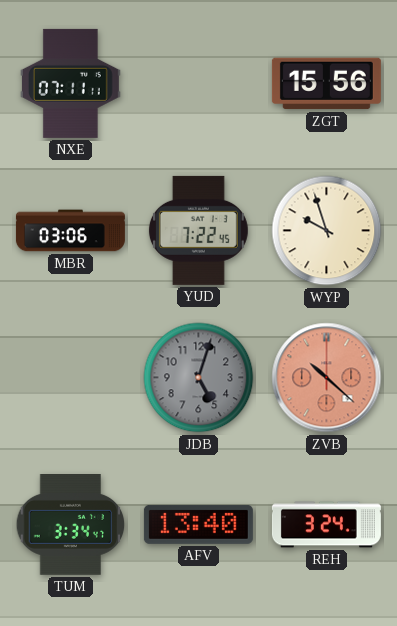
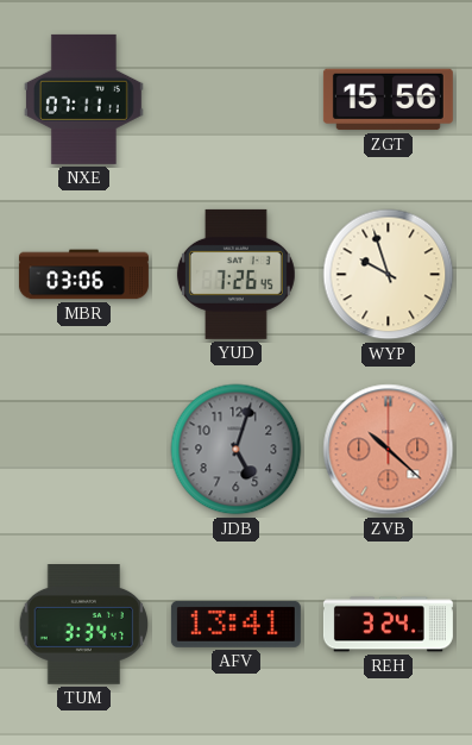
YUD: 7:22 -> 7:26
AFV: 13:40 -> 13:41
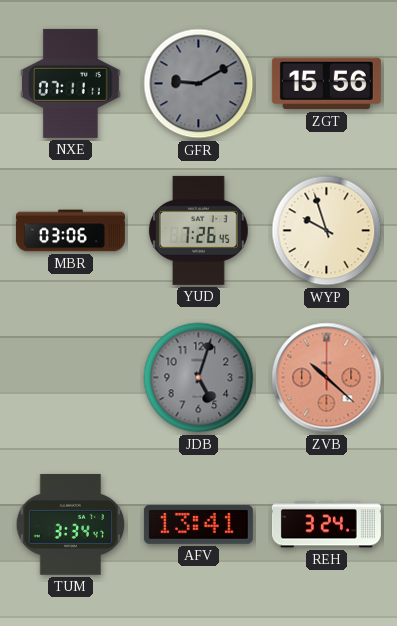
GFR: none -> 9:10
